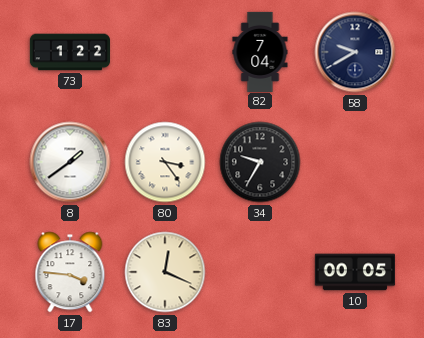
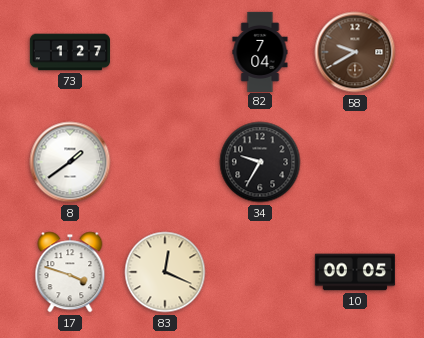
73: 1:22 -> 1:27
58 dial: navy -> brown
80: 3:24 -> none
17: 3:46 -> 3:48
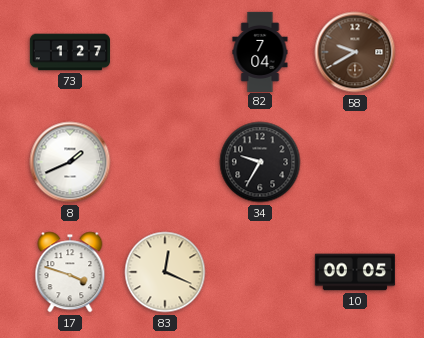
8: 1:39 -> 1:41
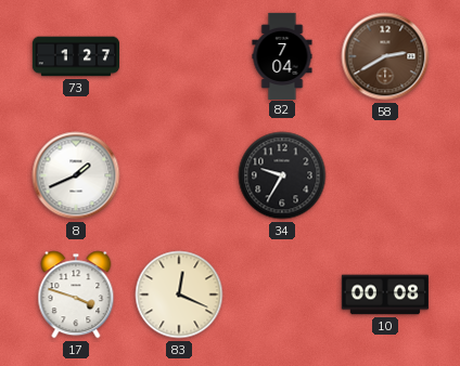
58: 9:40 -> 2:40
10: 00:05 -> 00:08
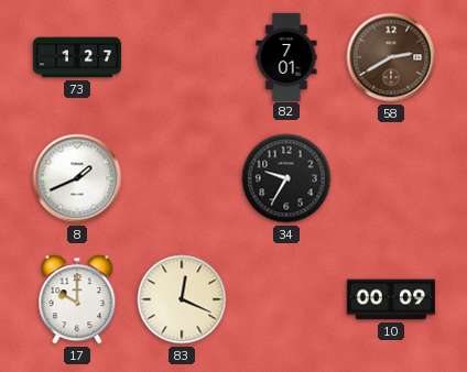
82: 7:04 -> 7:01
17: 3:48 -> 10:00
10: 00:08 -> 00:09
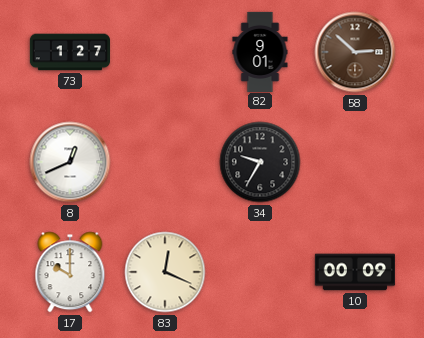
82: 7:01 -> 9:01
58: 2:40 -> 2:52
8: 1:41 -> 12:41
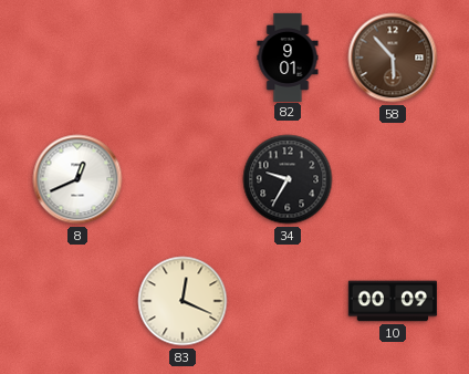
73: 1:27 -> none
58: 2:52 -> 5:53
17: 10:00 -> none
